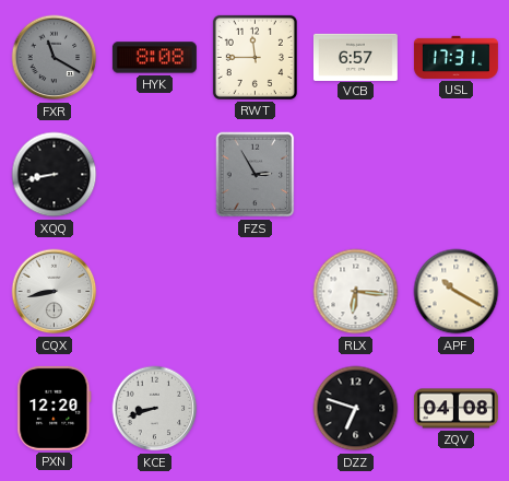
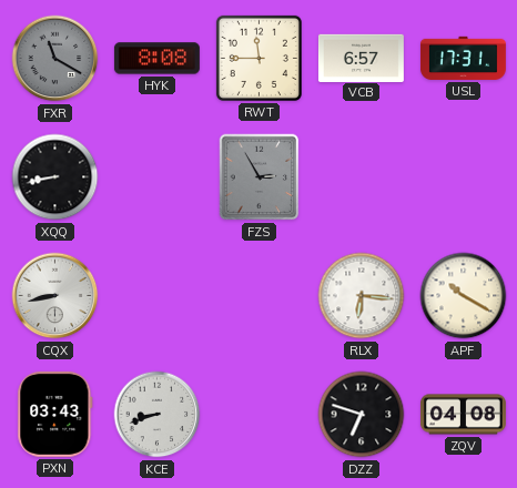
PXN: 12:20 -> 03:43
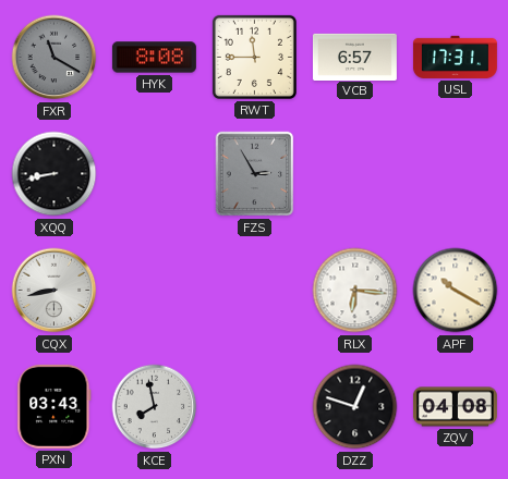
KCE: 8:42 -> 7:58
DZZ: 6:48 -> 12:48
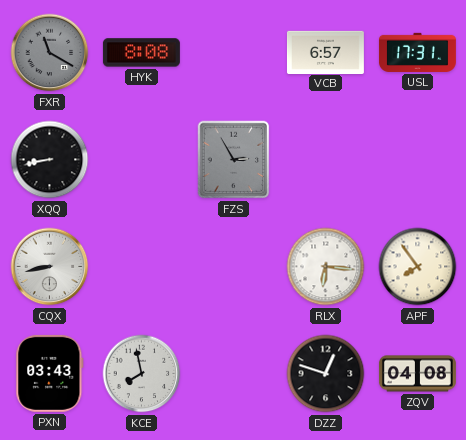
RWT: 11:45 -> none
APF: 10:20 -> 7:54
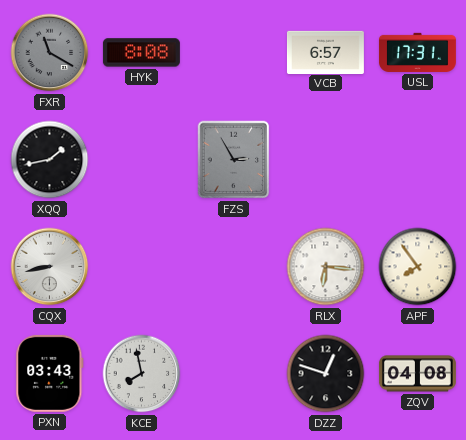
XQQ: 8:43 -> 1:43
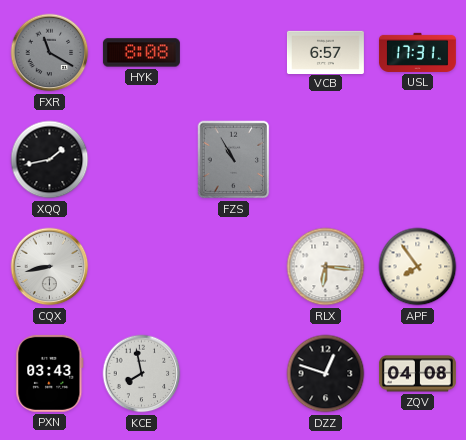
FZS: 2:55 -> 10:55
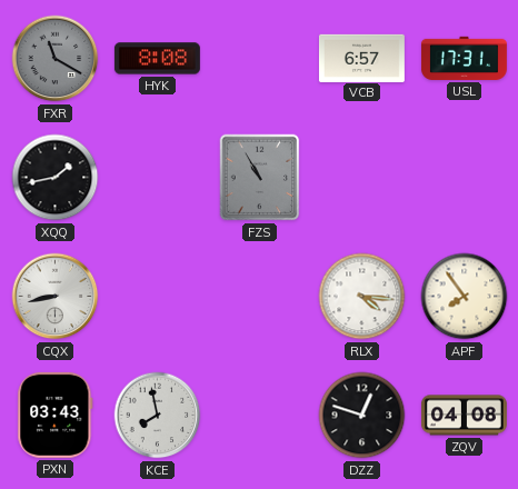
RLX: 6:16 -> 4:16
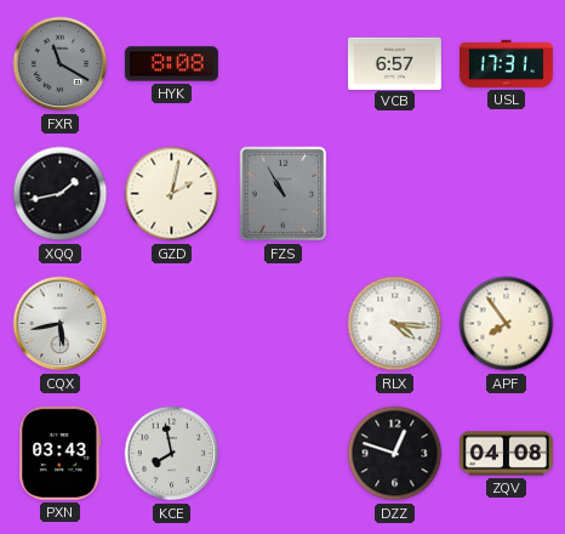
GZD: none -> 2:02
CQX: 8:43 -> 5:43
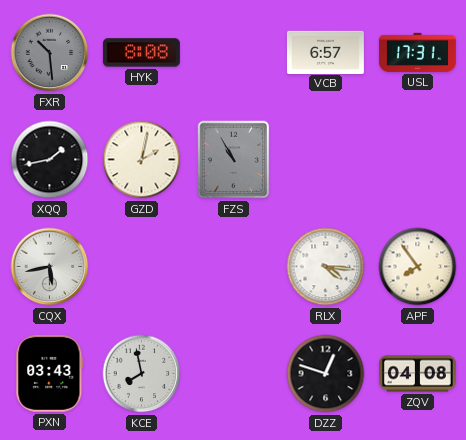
FXR: 11:20 -> 10:29
